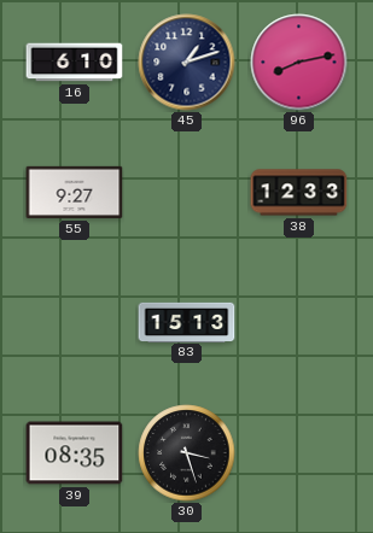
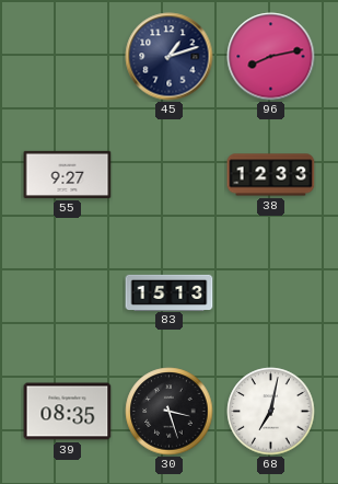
16: 6:10 -> none
68: none -> 7:02
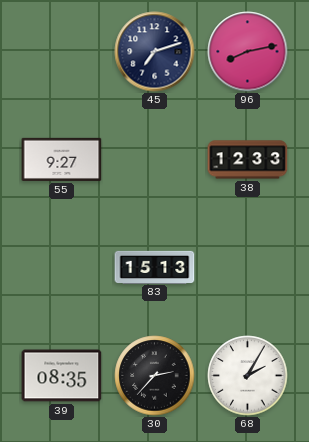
45: 1:12 -> 7:12
30: 3:27 -> 2:37
68: 7:02 -> 2:05
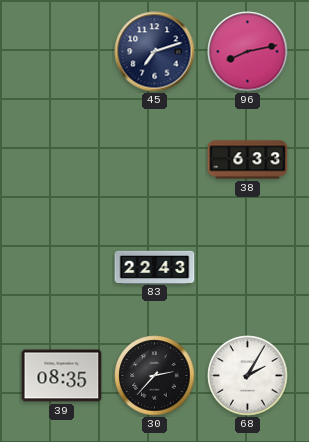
55: 9:27 -> none
38: 12:33 -> 6:33
83: 15:13 -> 22:43
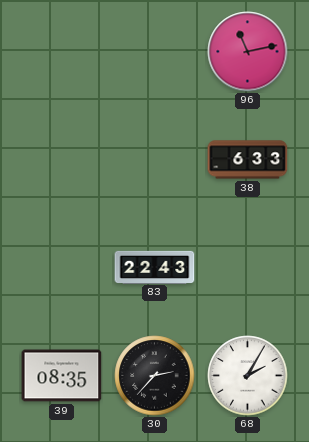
45: 7:12 -> none
96: 8:13 -> 11:13
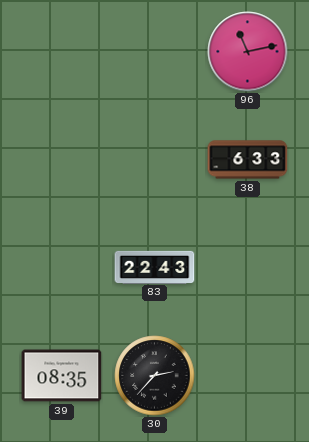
68: 2:05 -> none
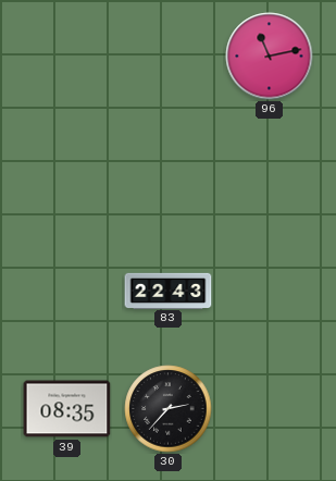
38: 6:33 -> none
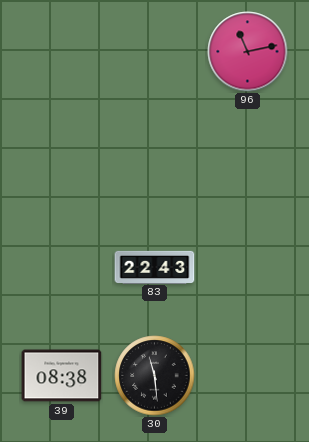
39: 08:35 -> 08:38
30: 2:37 -> 11:29
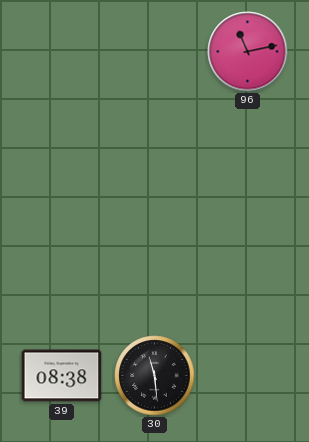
83: 22:43 -> none
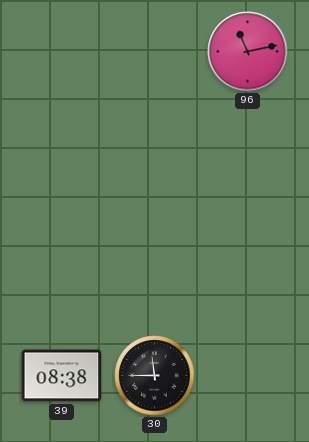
30: 11:29 -> 11:45
